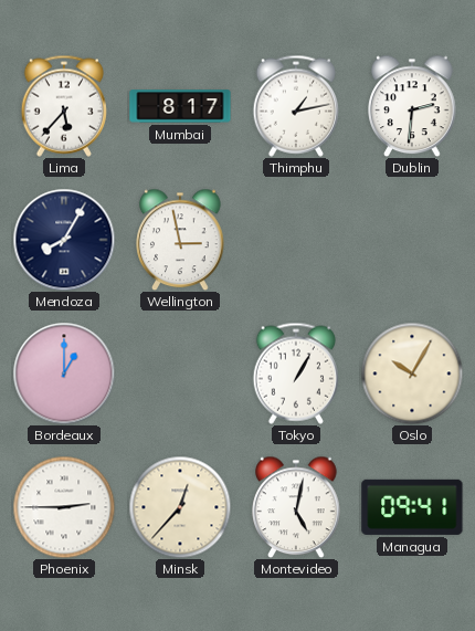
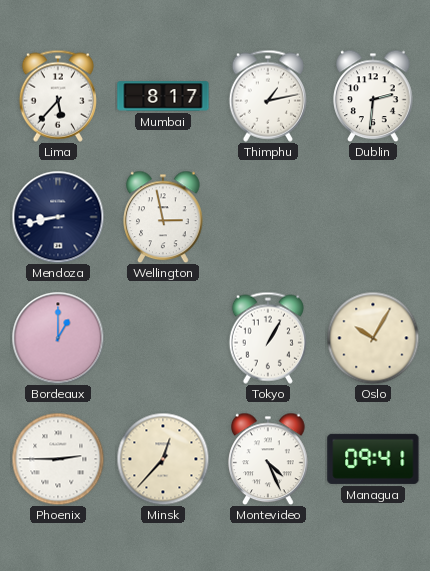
Mendoza: 8:05 -> 8:43
Montevideo: 5:02 -> 4:26
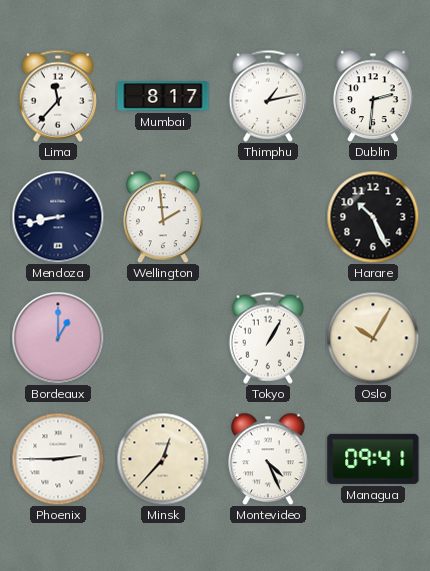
Lima: 5:37 -> 11:37
Wellington: 2:58 -> 1:59
Harare: none -> 10:26
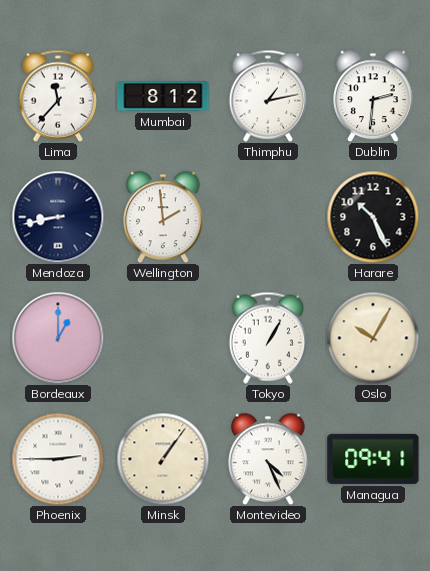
Mumbai: 8:17 -> 8:12
Minsk: 12:37 -> 1:06
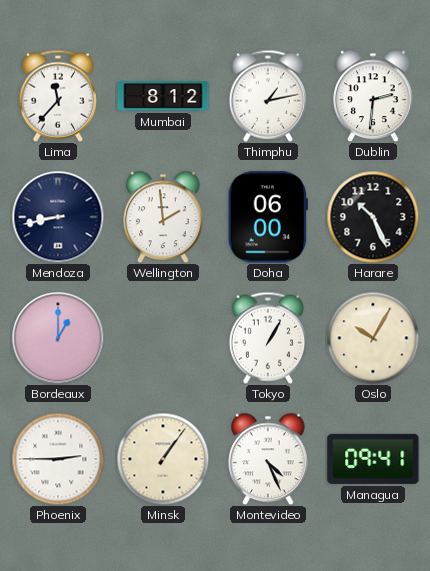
Doha: none -> 06:00
